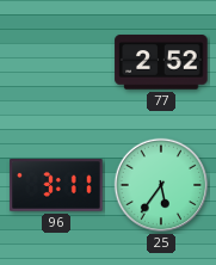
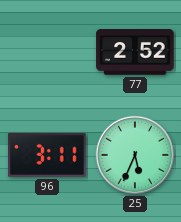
25: 5:36 -> 5:34
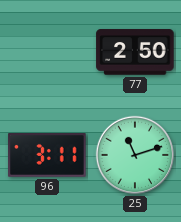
77: 2:52 -> 2:50
25: 5:34 -> 11:12
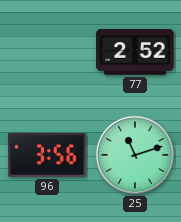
77: 2:50 -> 2:52
96: 3:11 -> 3:56
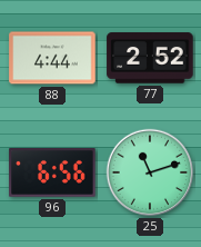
88: none -> 4:44
96: 3:56 -> 6:56
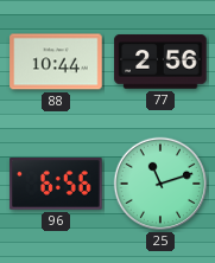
88: 4:44 -> 10:44
77: 2:52 -> 2:56
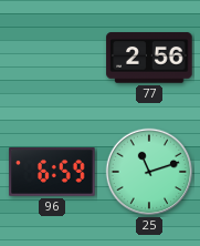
88: 10:44 -> none
96: 6:56 -> 6:59
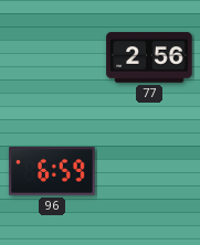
25: 11:12 -> none
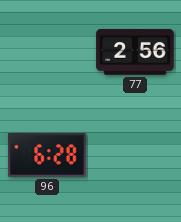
96: 6:59 -> 6:28
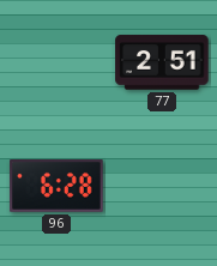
77: 2:56 -> 2:51
